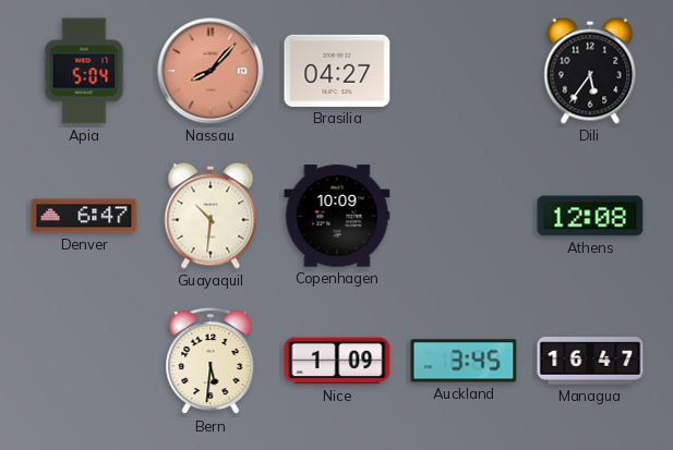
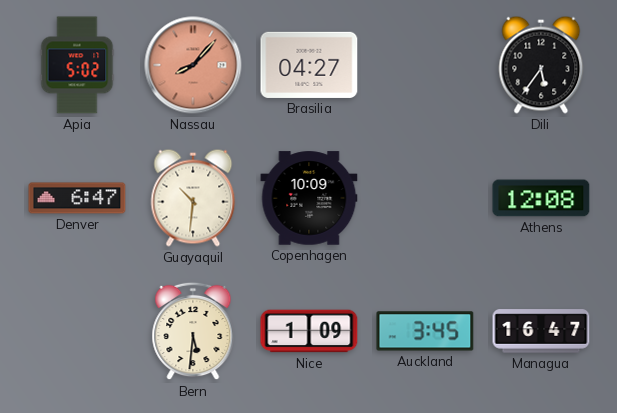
Apia: 5:04 -> 5:02
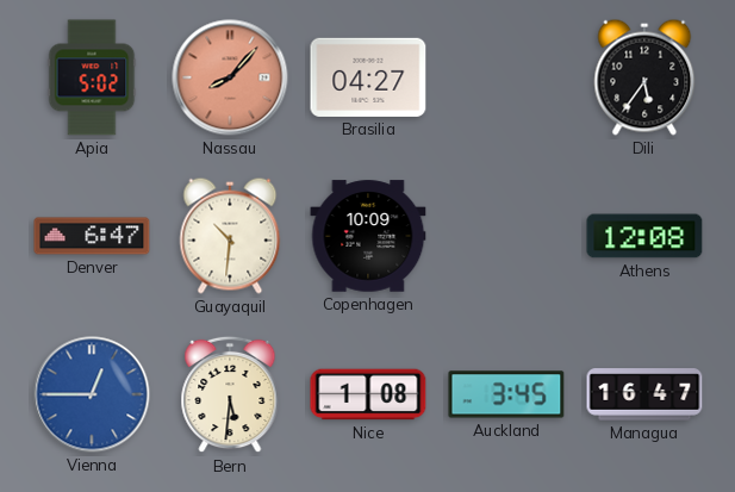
Vienna: none -> 12:45
Nice: 1:09 -> 1:08
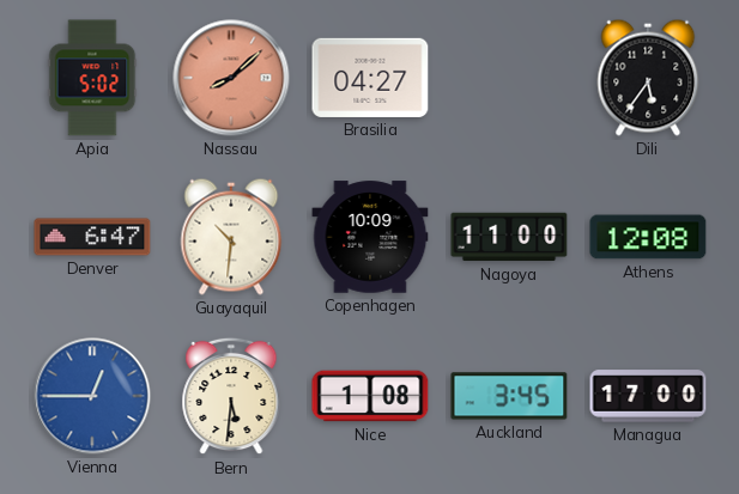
Nassau: 8:07 -> 8:08
Nagoya: none -> 11:00
Managua: 16:47 -> 17:00
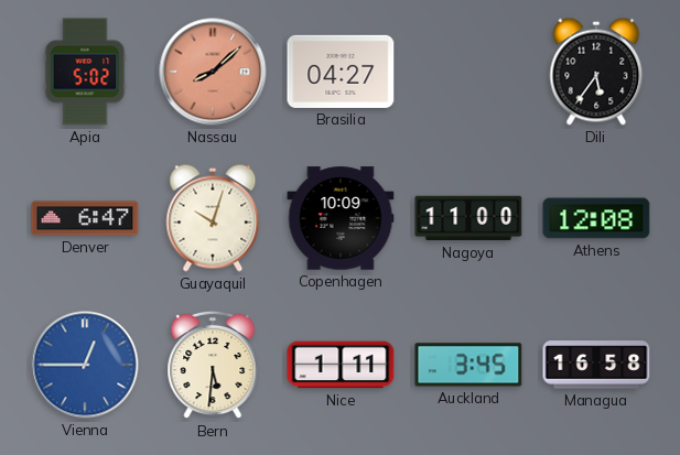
Guayaquil: 10:31 -> 10:03
Nice: 1:08 -> 1:11
Managua: 17:00 -> 16:58
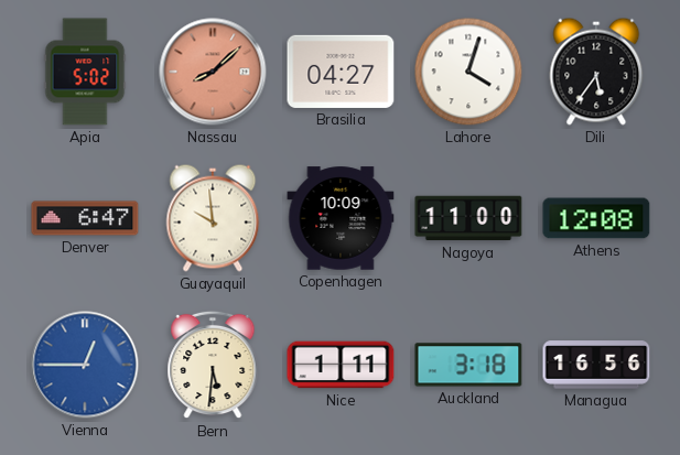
Lahore: none -> 4:03
Guayaquil: 10:03 -> 9:59
Auckland: 3:45 -> 3:18
Managua: 16:58 -> 16:56
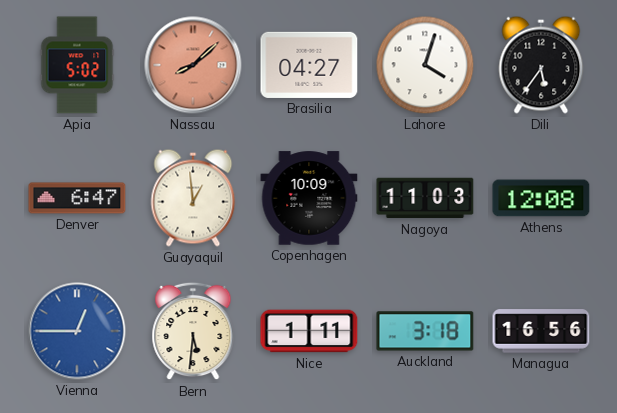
Guayaquil: 9:59 -> 12:59
Nagoya: 11:00 -> 11:03
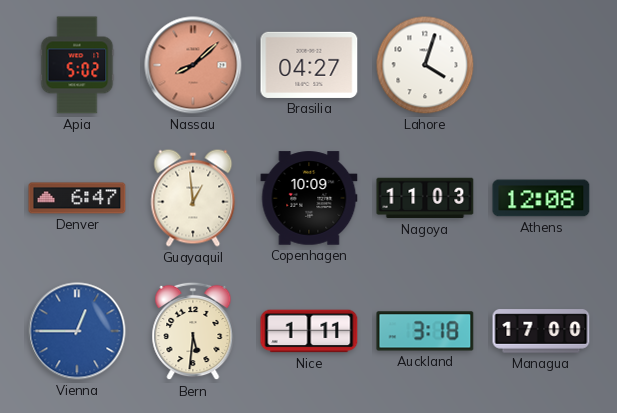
Dili: 5:36 -> none
Managua: 16:56 -> 17:00
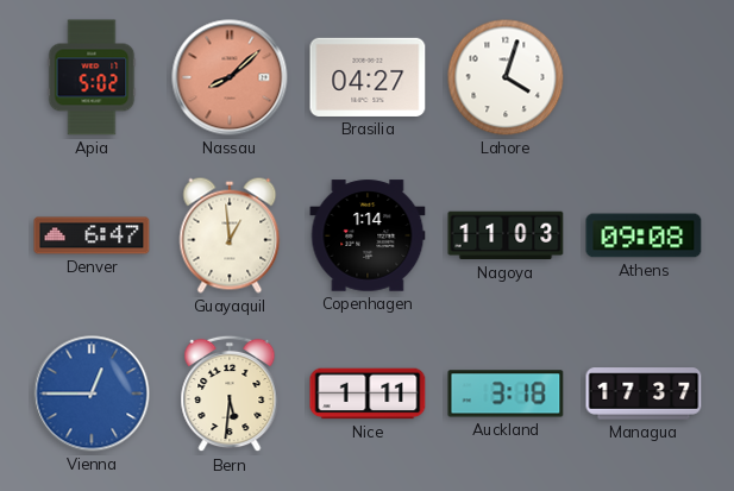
Copenhagen: 10:09 -> 1:14
Athens: 12:08 -> 09:08
Managua: 17:00 -> 17:37
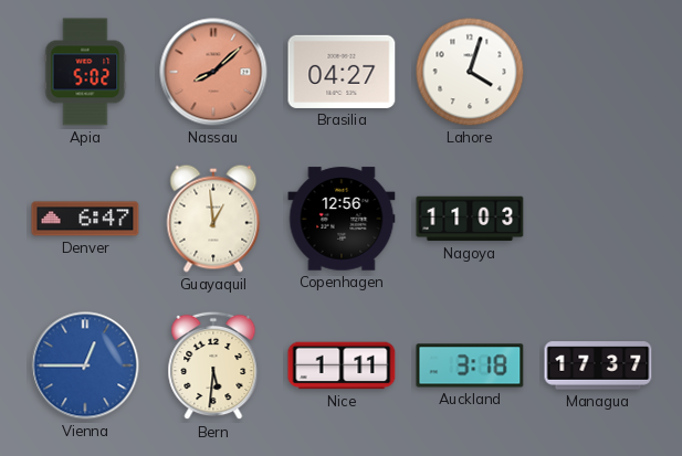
Copenhagen: 1:14 -> 12:56
Athens: 09:08 -> none
